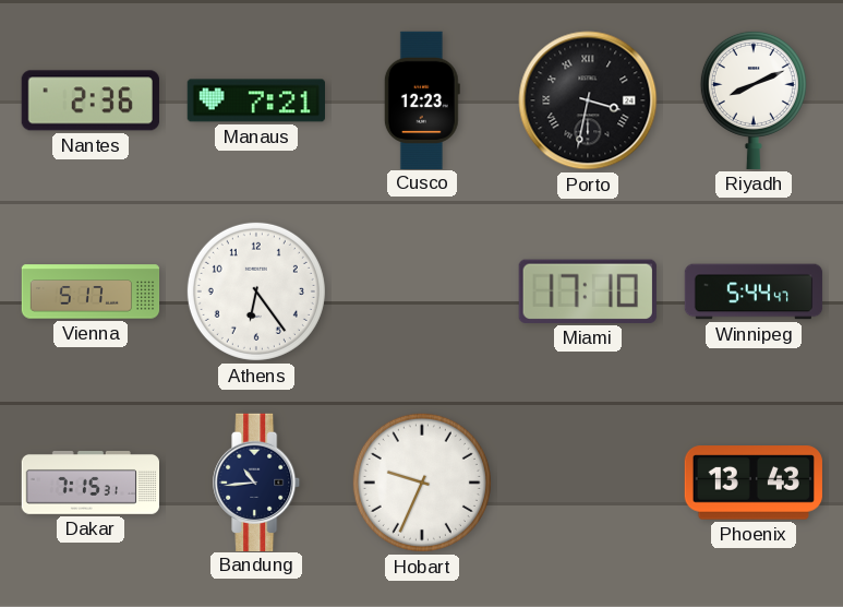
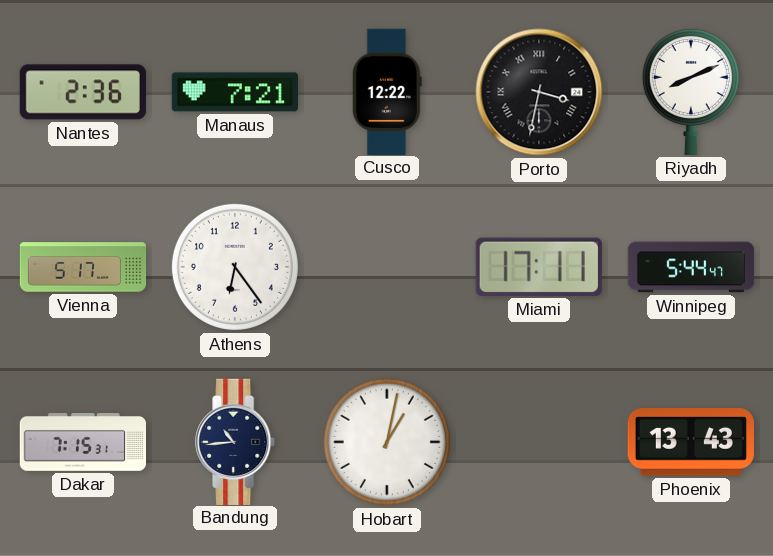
Cusco: 12:23 -> 12:22
Miami: 17:10 -> 17:11
Hobart: 9:34 -> 1:02
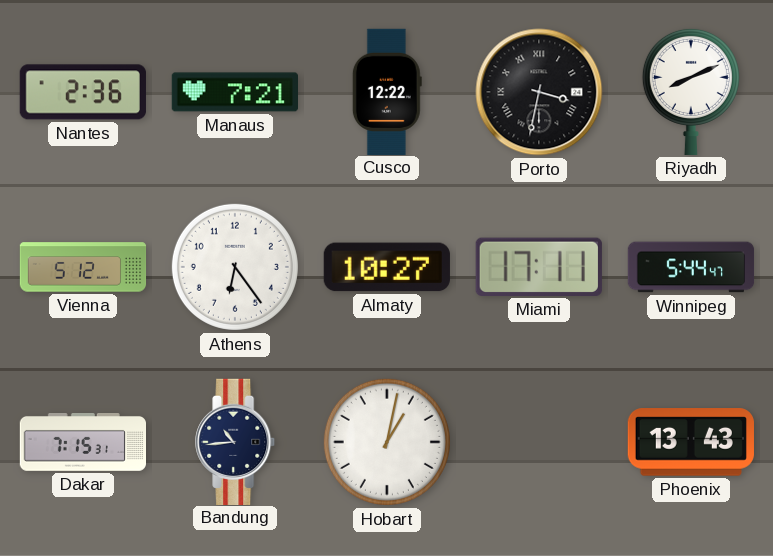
Vienna: 5:17 -> 5:12
Almaty: none -> 10:27
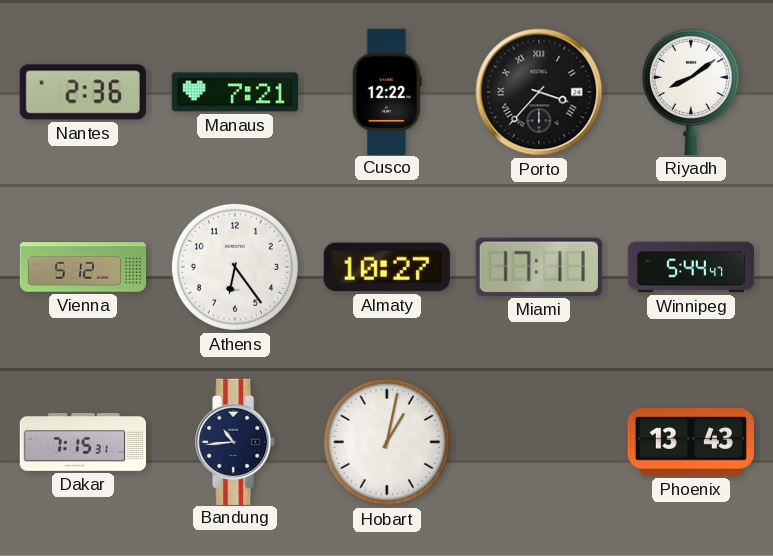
Porto: 3:32 -> 3:37
Riyadh: 8:11 -> 8:09
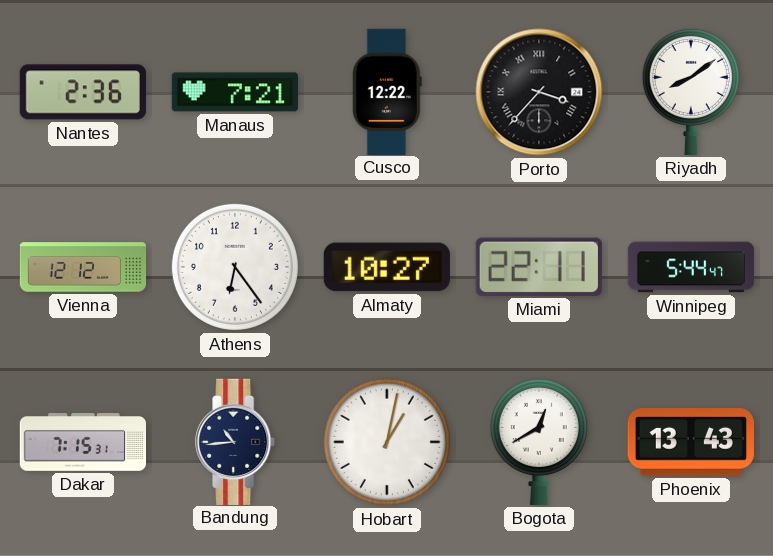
Vienna: 5:12 -> 12:12
Miami: 17:11 -> 22:11
Bogota: none -> 12:40
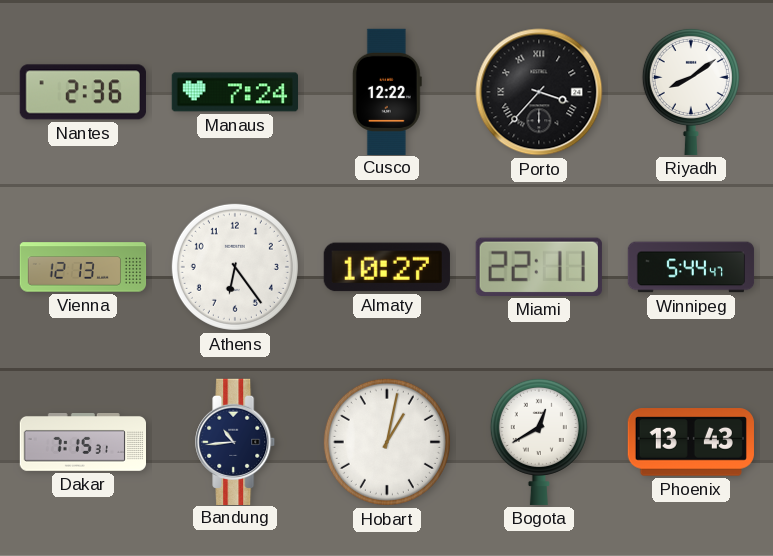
Manaus: 7:21 -> 7:24
Vienna: 12:12 -> 12:13
